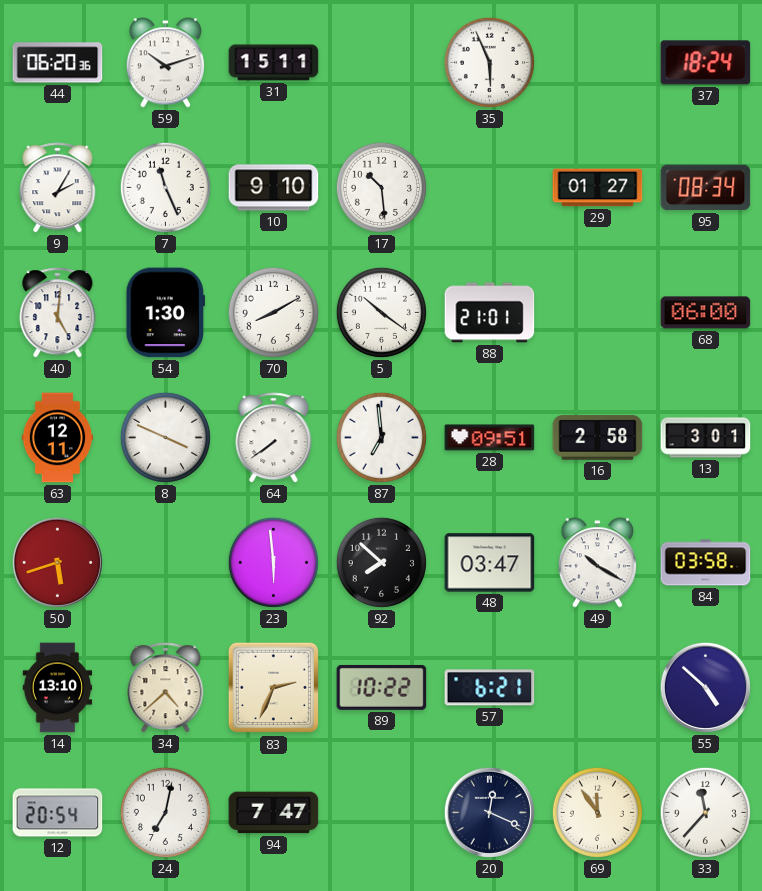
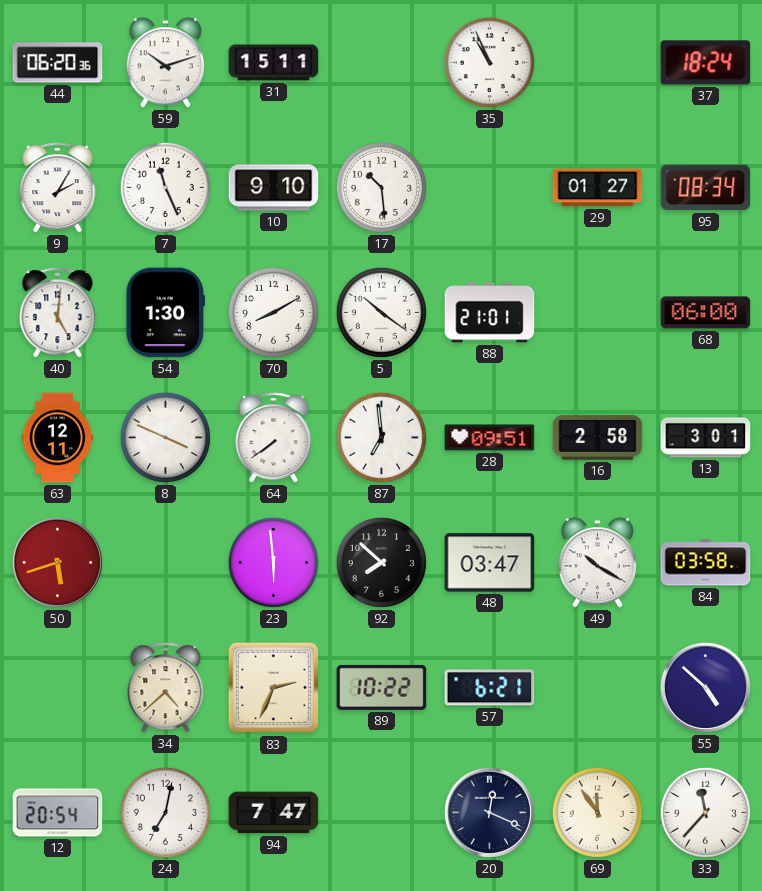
35: 5:56 -> 10:56
14: 13:10 -> none
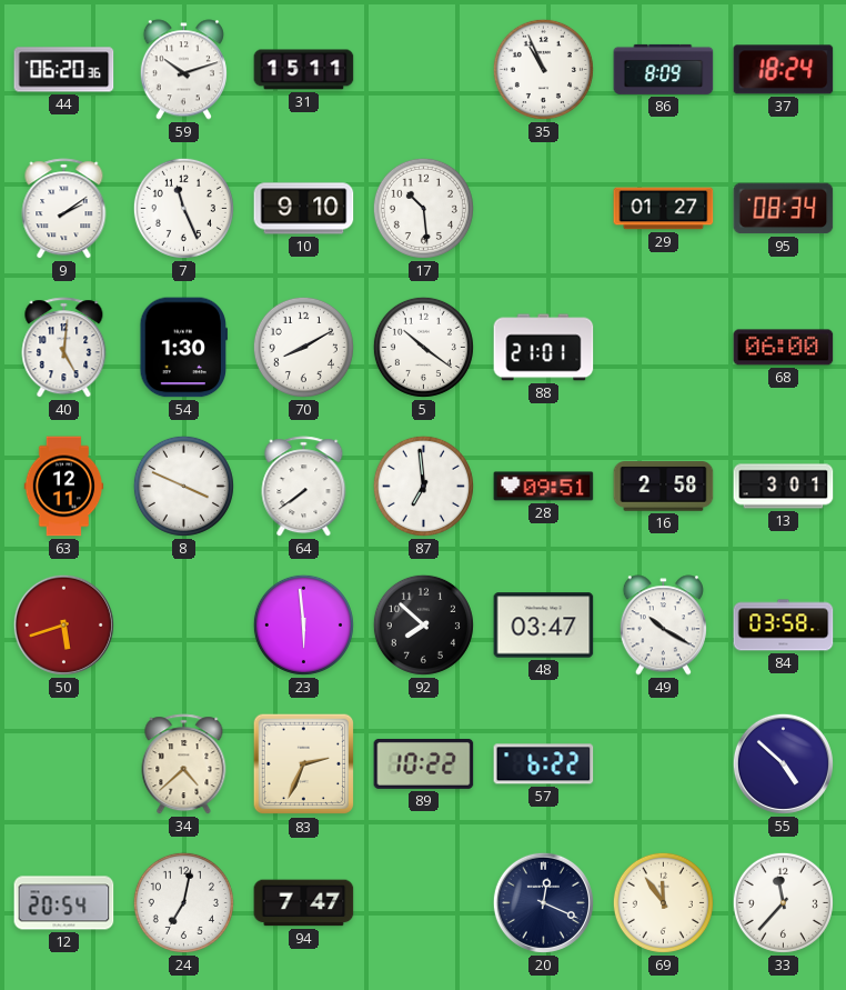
86: none -> 8:09
9: 2:05 -> 2:09
57: 6:21 -> 6:22
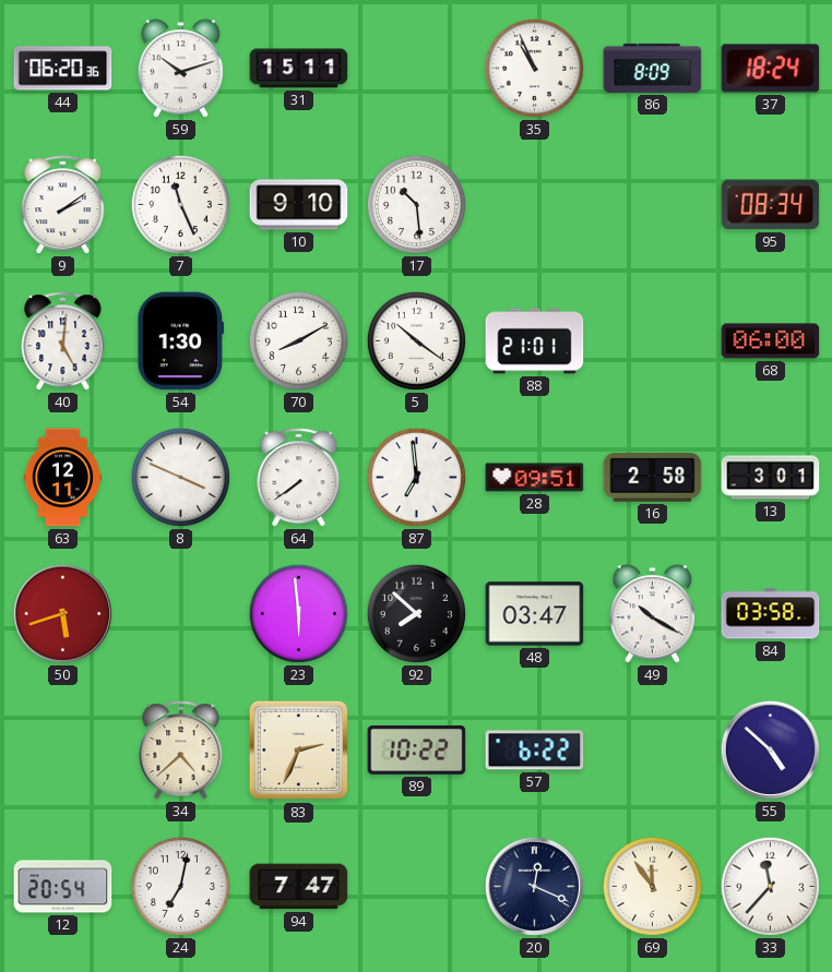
29: 01:27 -> none
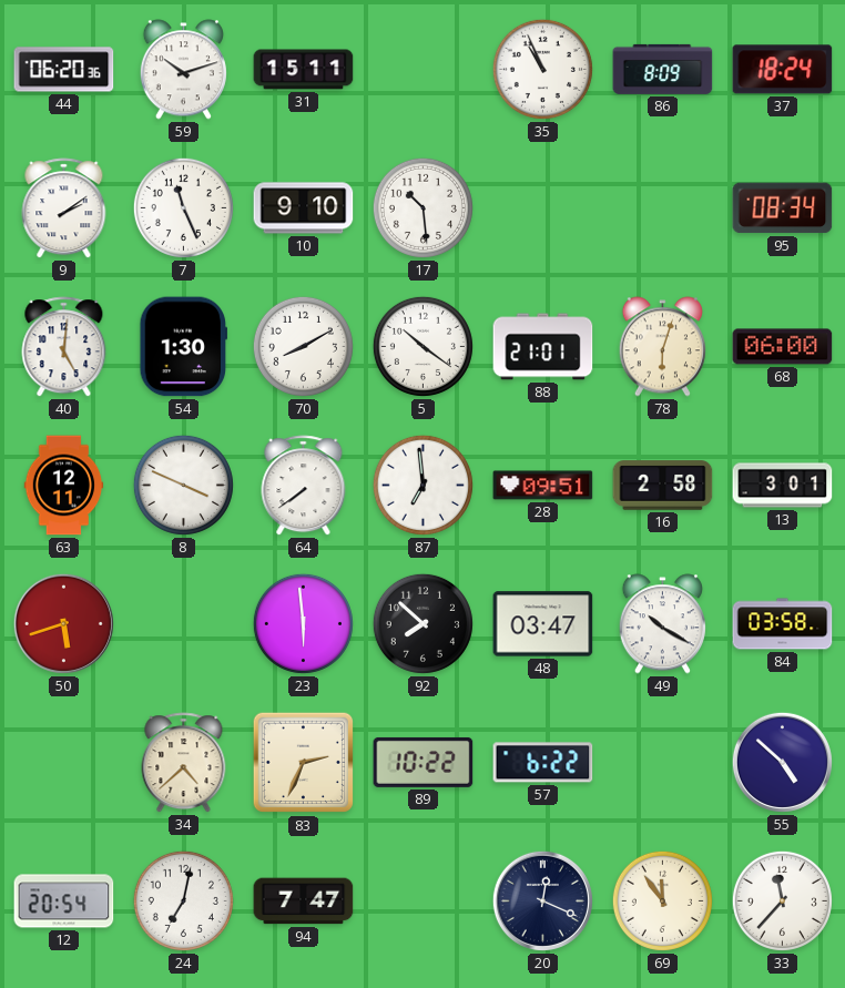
78: none -> 6:03
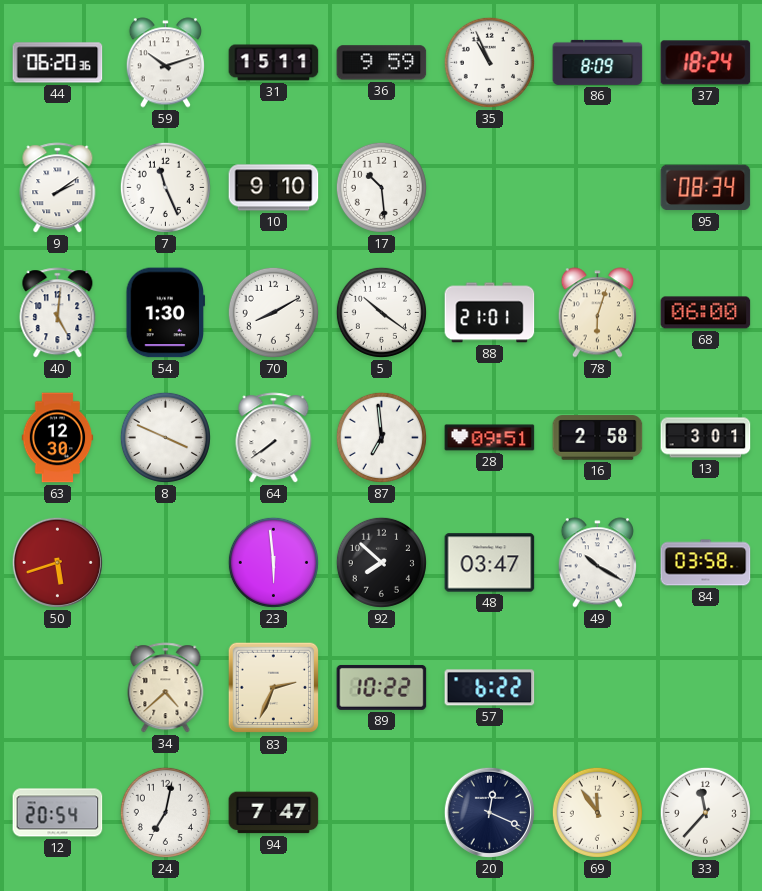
36: none -> 9:59
63: 12:11 -> 12:30
55: 4:52 -> none
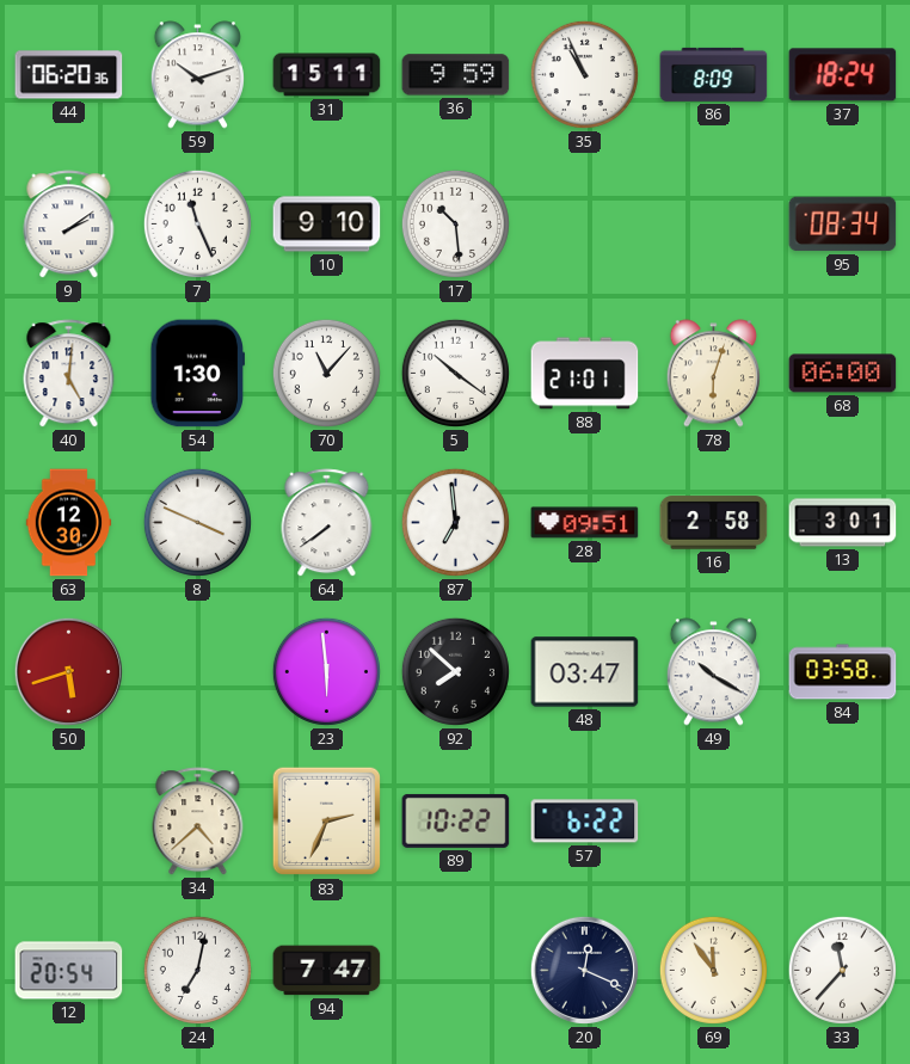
70: 8:10 -> 11:07
